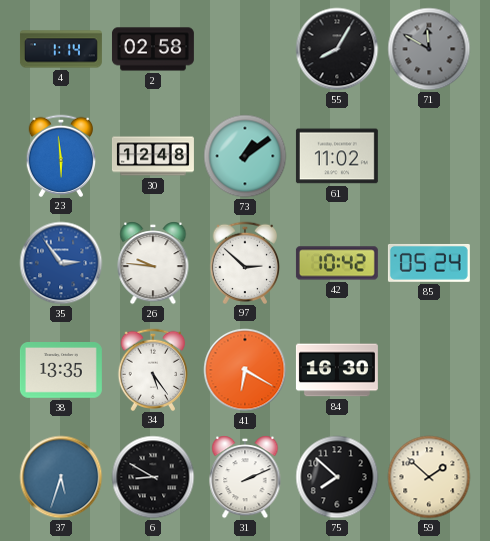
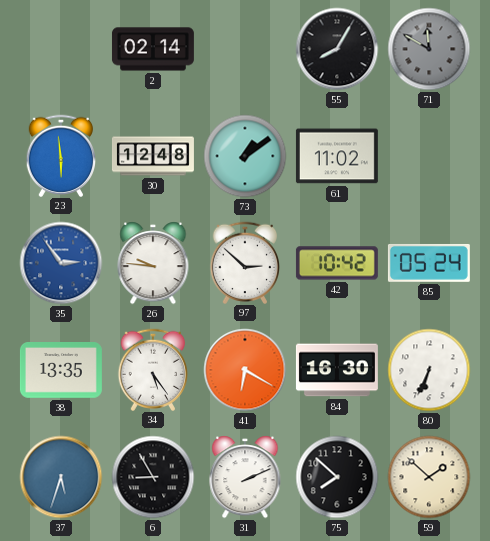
4: 1:14 -> none
2: 02:58 -> 02:14
80: none -> 6:34
6: 8:50 -> 8:55
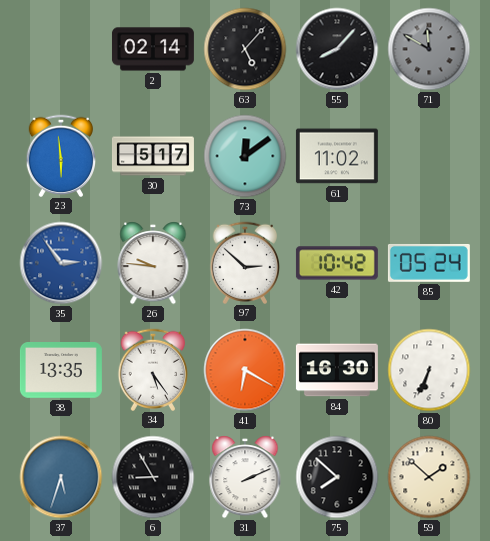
63: none -> 5:07
55: 8:05 -> 8:07
30: 12:48 -> 5:17
73: 1:09 -> 12:09
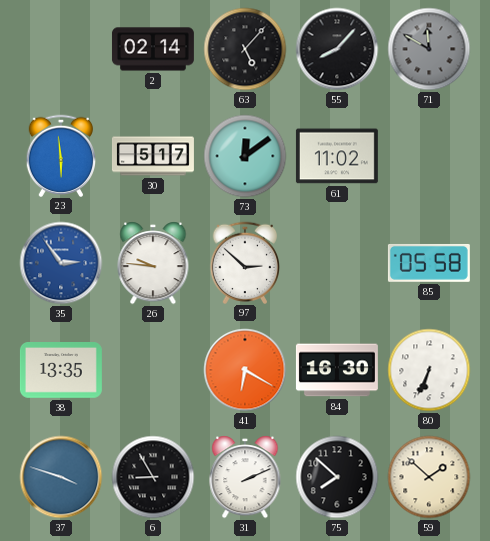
42: 10:42 -> none
85: 05:24 -> 05:58
34: 5:24 -> none
37: 5:33 -> 3:48
